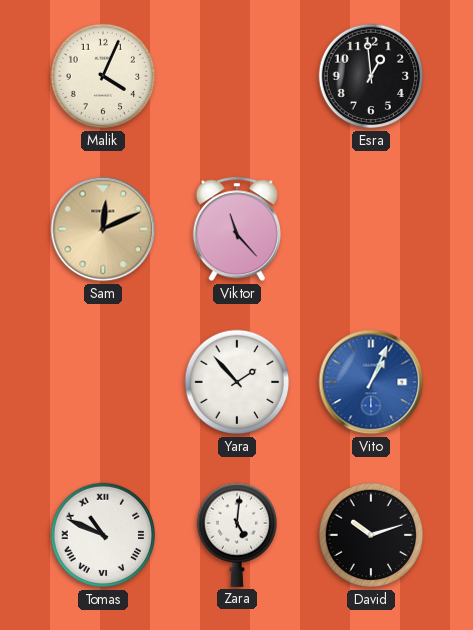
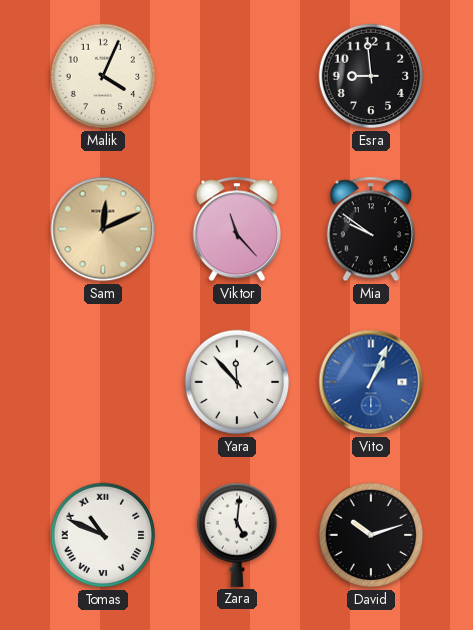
Esra: 12:59 -> 8:59
Mia: none -> 9:51
Yara: 1:53 -> 11:53
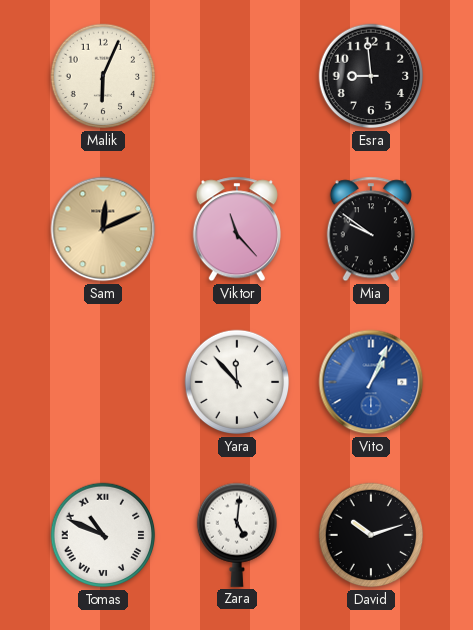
Malik: 4:04 -> 6:04
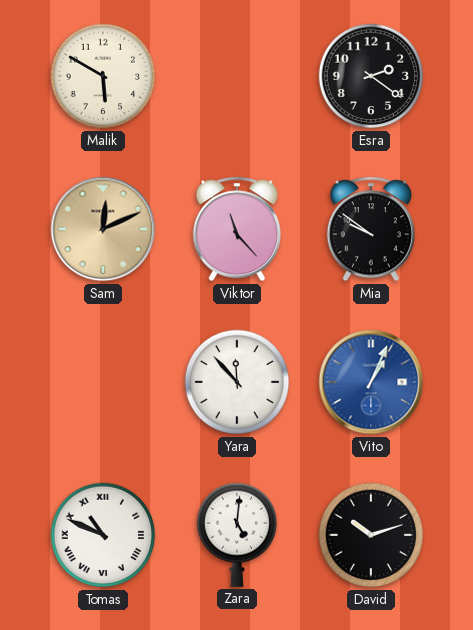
Malik: 6:04 -> 5:50
Esra: 8:59 -> 2:21
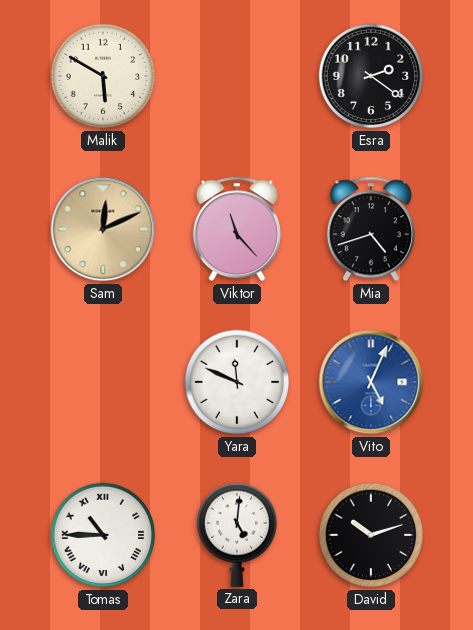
Mia: 9:51 -> 4:42
Yara: 11:53 -> 11:49
Vito: 1:04 -> 5:04
Tomas: 10:49 -> 10:45
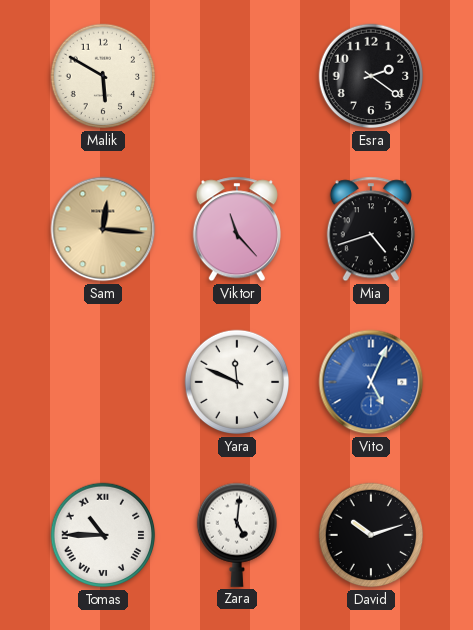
Sam: 12:11 -> 12:16
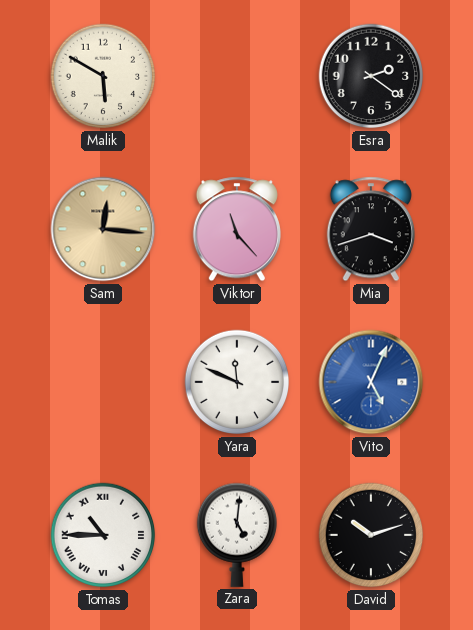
Mia: 4:42 -> 3:42
